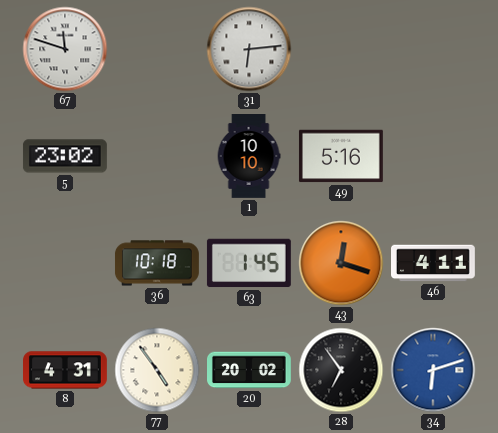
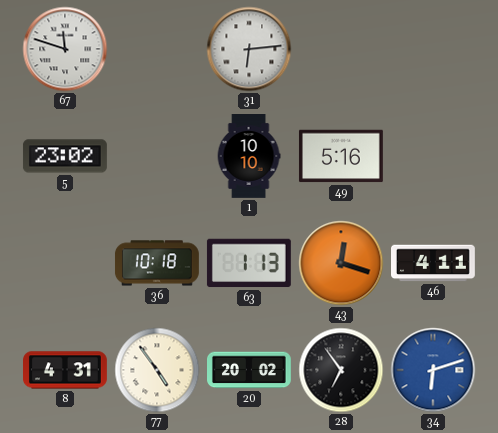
63: 1:45 -> 1:13
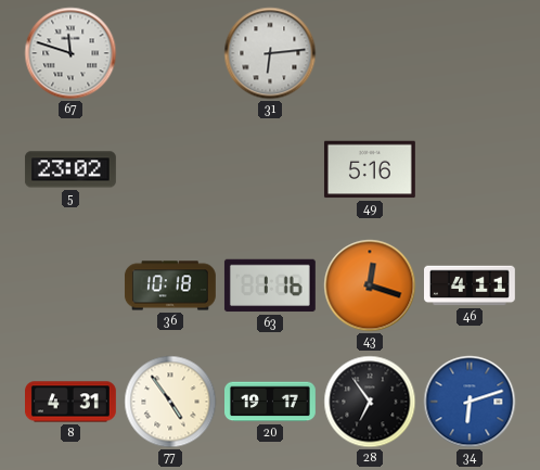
1: 10:10 -> none
63: 1:13 -> 1:16
20: 20:02 -> 19:17
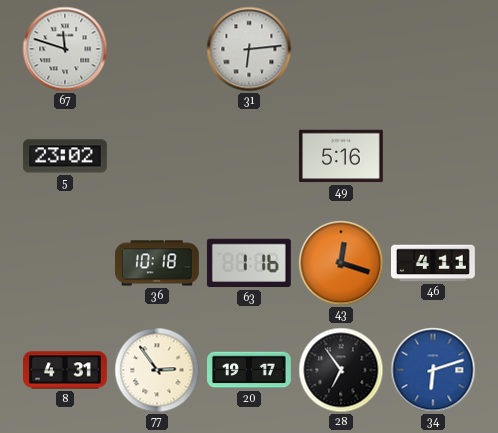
77: 4:54 -> 2:54
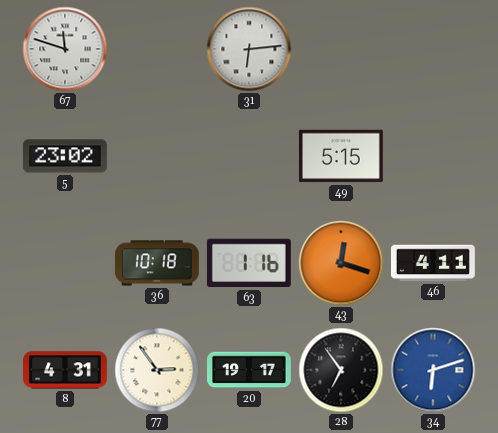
49: 5:16 -> 5:15
